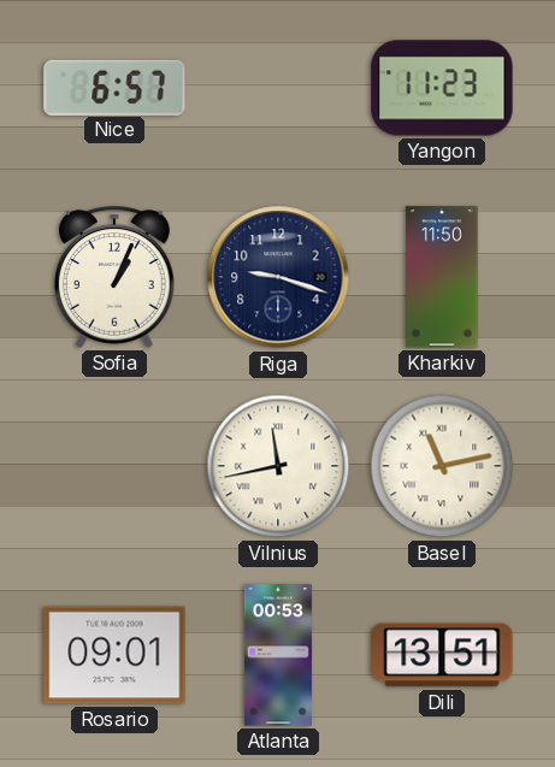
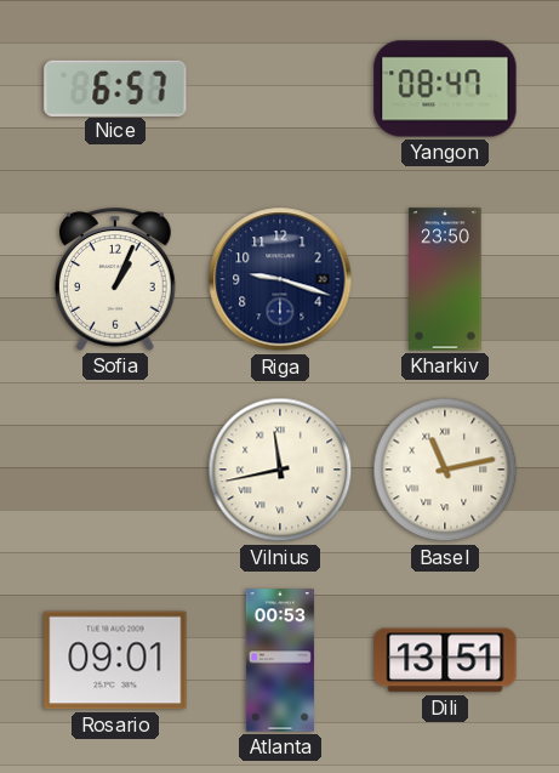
Yangon: 11:23 -> 08:47
Kharkiv: 11:50 -> 23:50
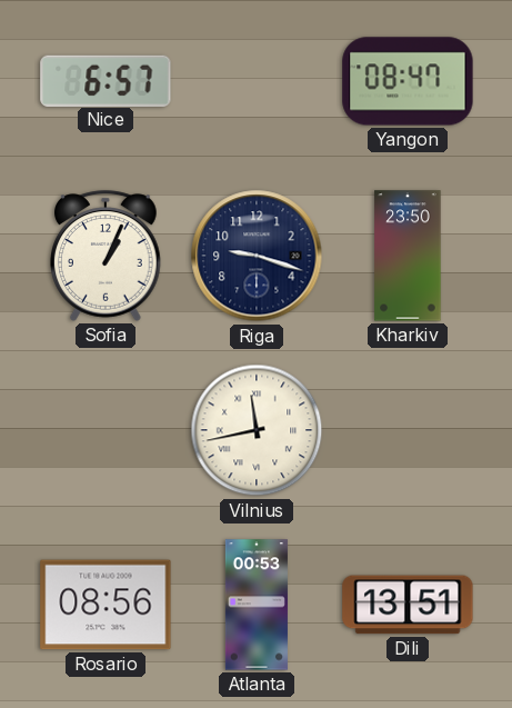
Basel: 11:13 -> none
Rosario: 09:01 -> 08:56
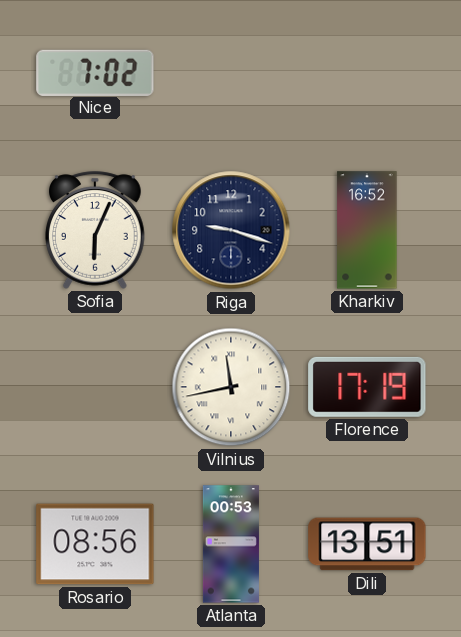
Nice: 6:57 -> 7:02
Yangon: 08:47 -> none
Sofia: 1:04 -> 6:04
Kharkiv: 23:50 -> 16:52
Florence: none -> 17:19
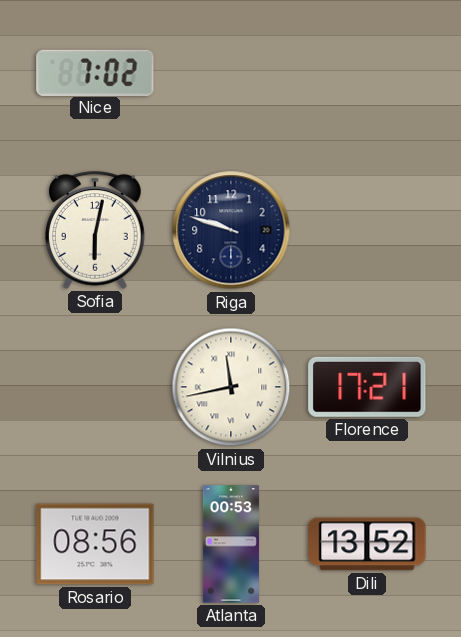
Sofia: 6:04 -> 6:02
Riga: 9:18 -> 9:48
Kharkiv: 16:52 -> none
Florence: 17:19 -> 17:21
Dili: 13:51 -> 13:52
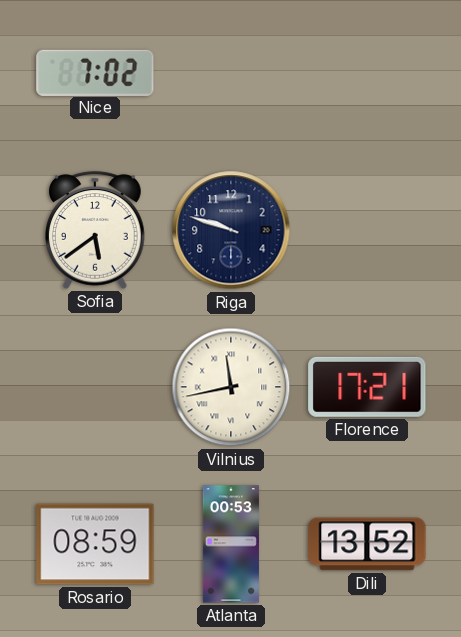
Sofia: 6:02 -> 5:39
Rosario: 08:56 -> 08:59
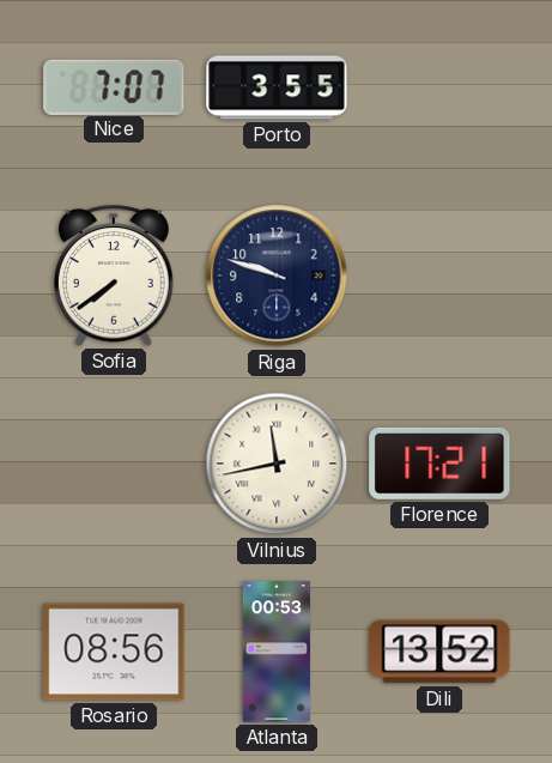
Nice: 7:02 -> 7:07
Porto: none -> 3:55
Sofia: 5:39 -> 7:39
Rosario: 08:59 -> 08:56
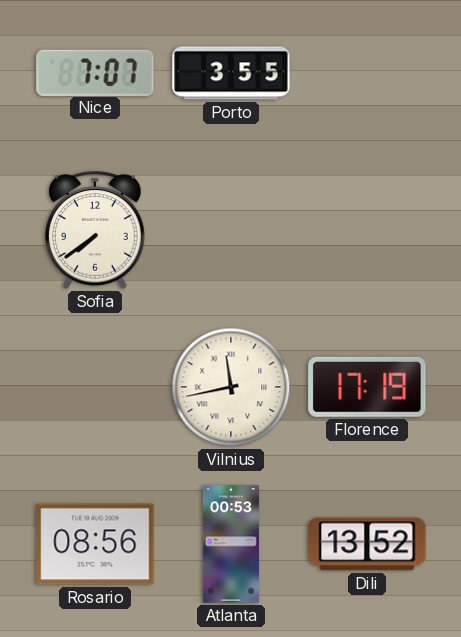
Riga: 9:48 -> none
Florence: 17:21 -> 17:19
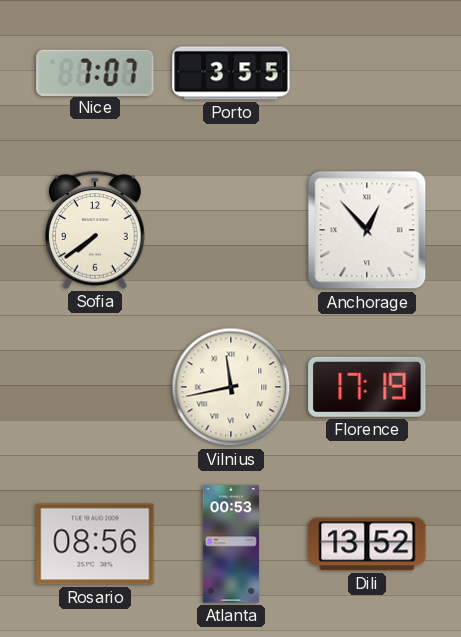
Anchorage: none -> 12:53
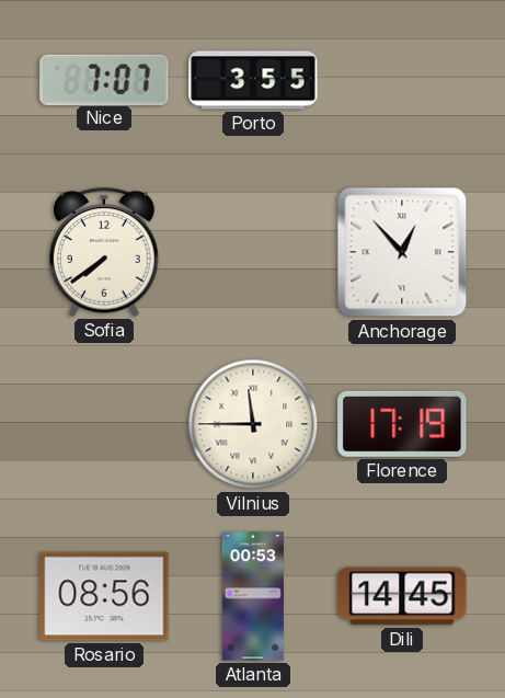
Vilnius: 11:43 -> 11:45
Dili: 13:52 -> 14:45
